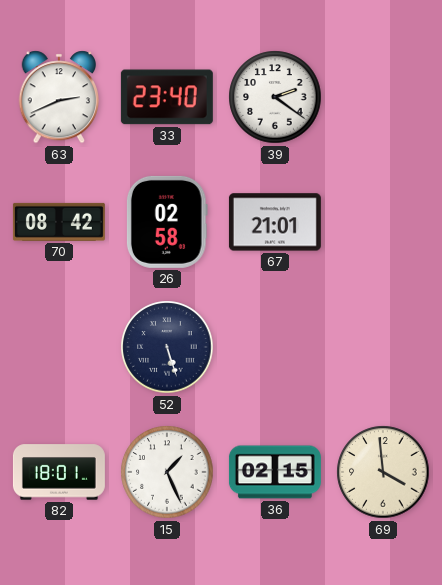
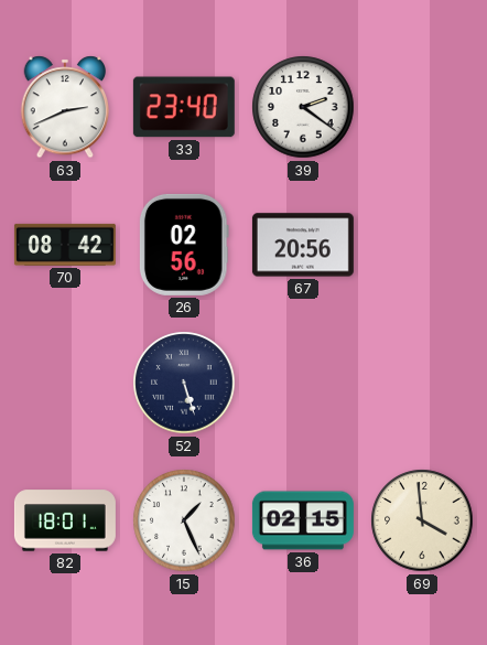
26: 02:58 -> 02:56
67: 21:01 -> 20:56
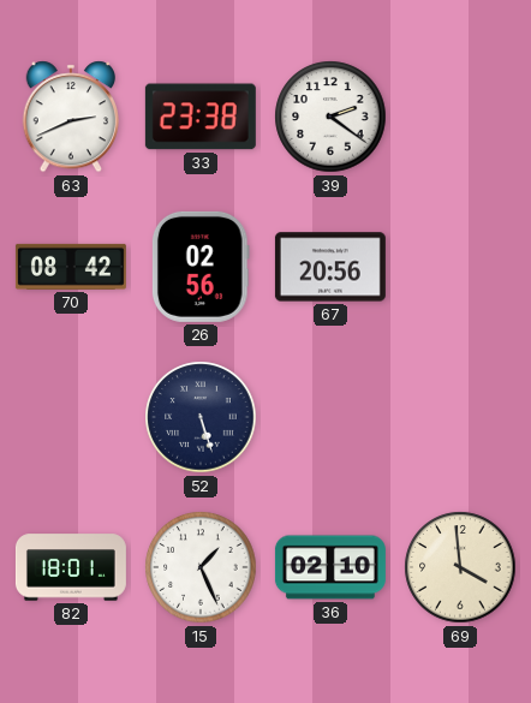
33: 23:40 -> 23:38
36: 02:15 -> 02:10
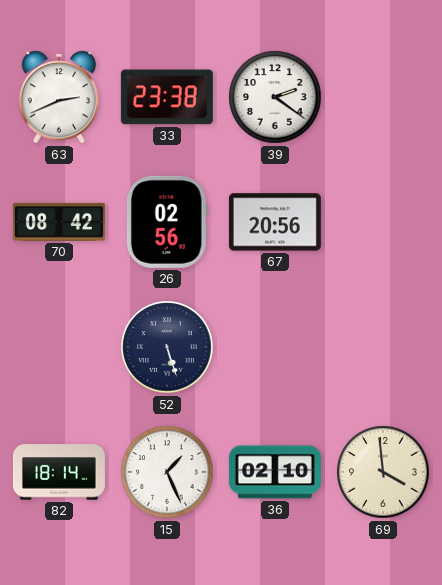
82: 18:01 -> 18:14
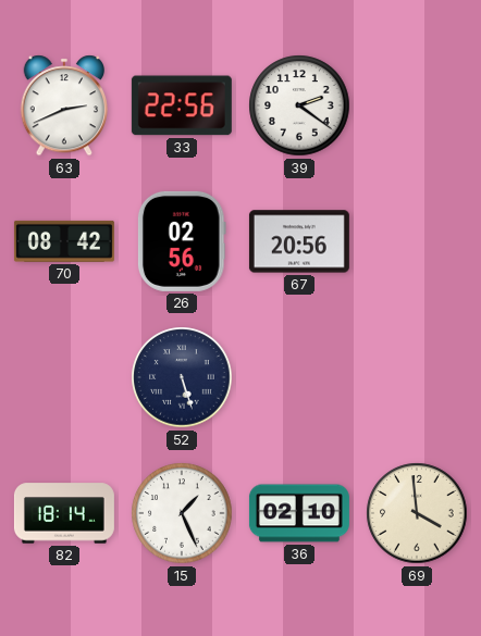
33: 23:38 -> 22:56
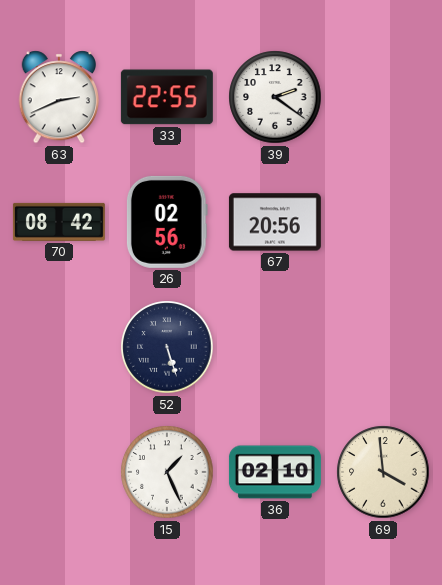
33: 22:56 -> 22:55
82: 18:14 -> none
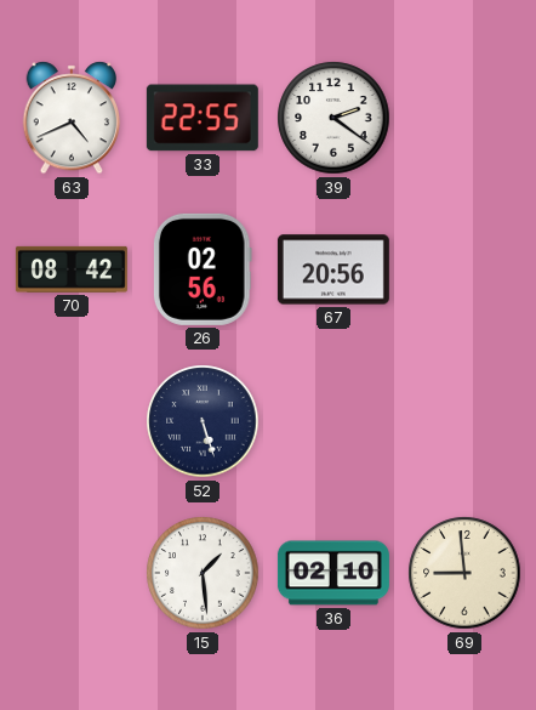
63: 2:41 -> 4:41
15: 1:26 -> 1:29
69: 3:59 -> 8:59
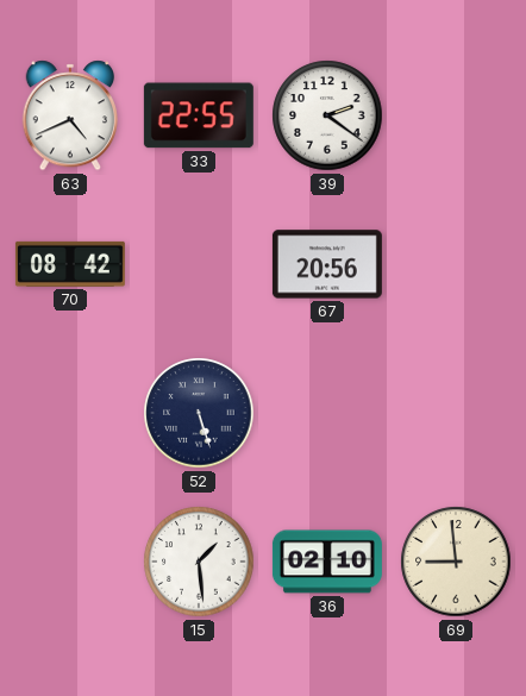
26: 02:56 -> none
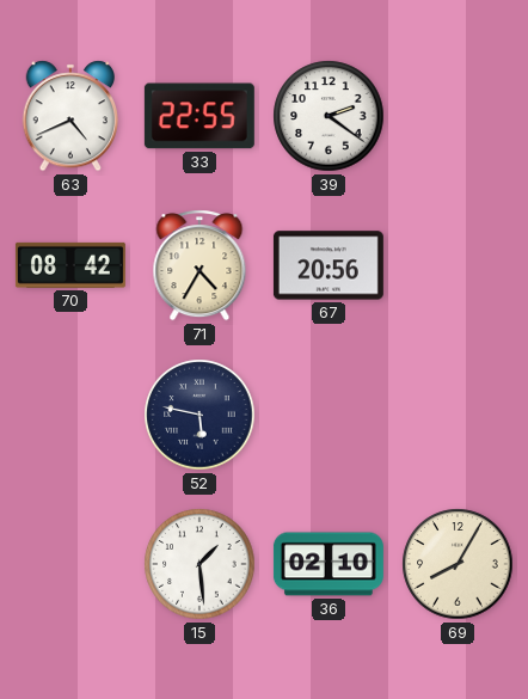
71: none -> 4:35
52: 5:27 -> 5:47
69: 8:59 -> 8:05
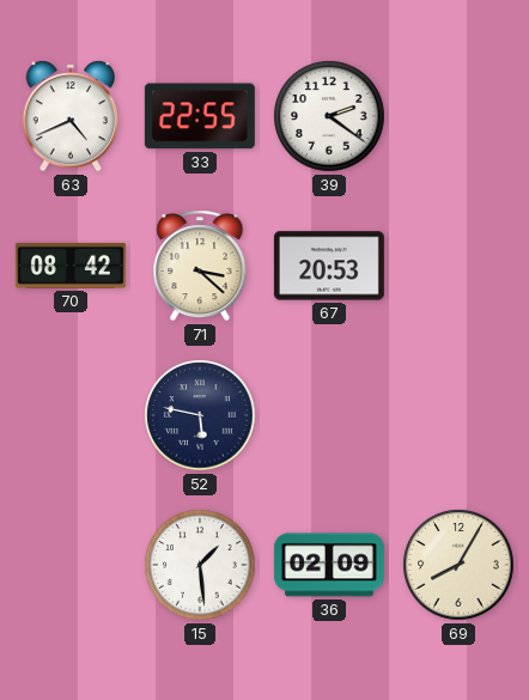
71: 4:35 -> 3:22
67: 20:56 -> 20:53
36: 02:10 -> 02:09
